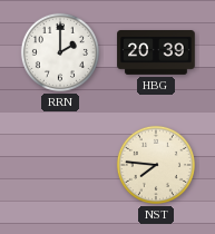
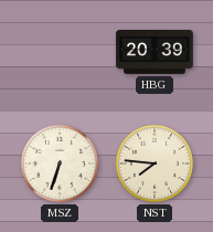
RRN: 2:00 -> none
MSZ: none -> 6:33
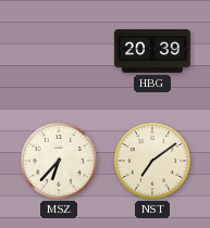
MSZ: 6:33 -> 6:37
NST: 7:46 -> 7:09
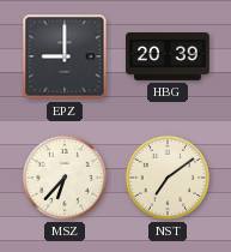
EPZ: none -> 9:00
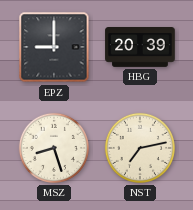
MSZ: 6:37 -> 8:27
NST: 7:09 -> 7:13
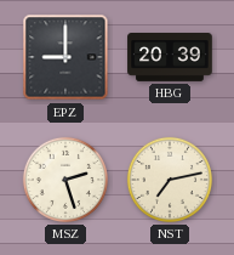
MSZ: 8:27 -> 2:27
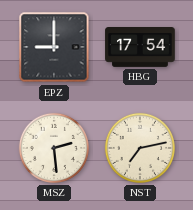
HBG: 20:39 -> 17:54
MSZ: 2:27 -> 2:29
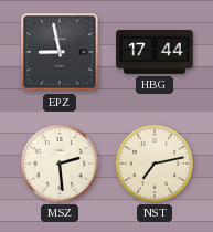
EPZ: 9:00 -> 8:58
HBG: 17:54 -> 17:44
